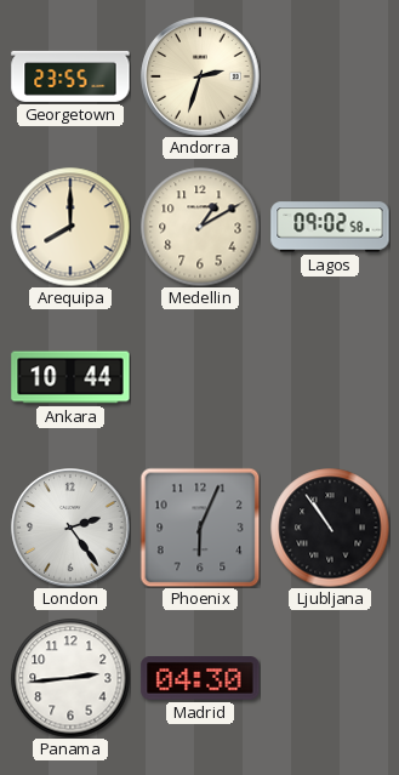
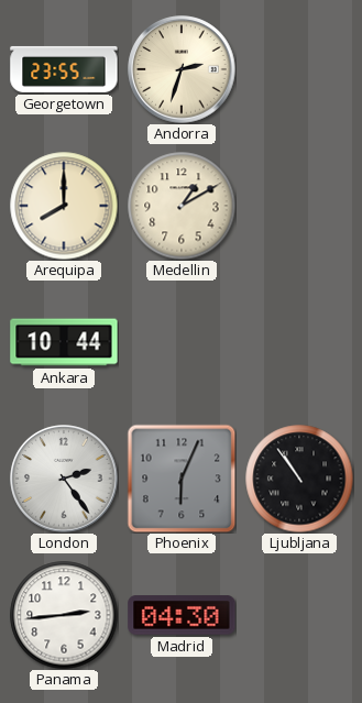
Lagos: 09:02 -> none
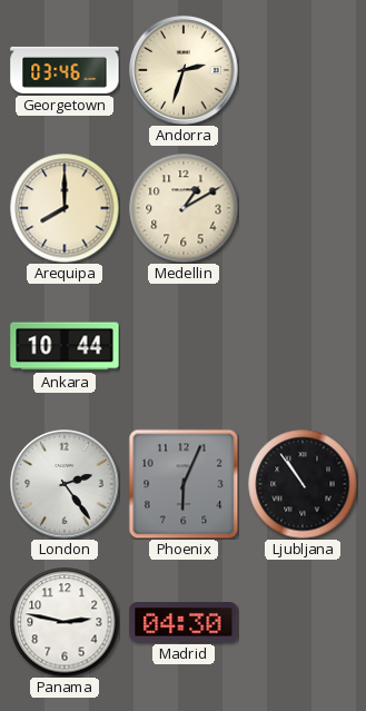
Georgetown: 23:55 -> 03:46
Panama: 2:44 -> 2:47
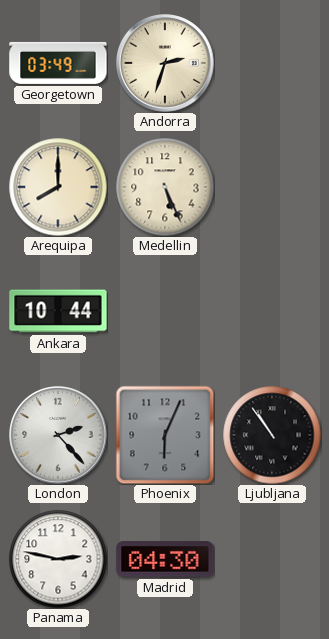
Georgetown: 03:46 -> 03:49
Medellin: 1:10 -> 5:26
London: 2:24 -> 2:23
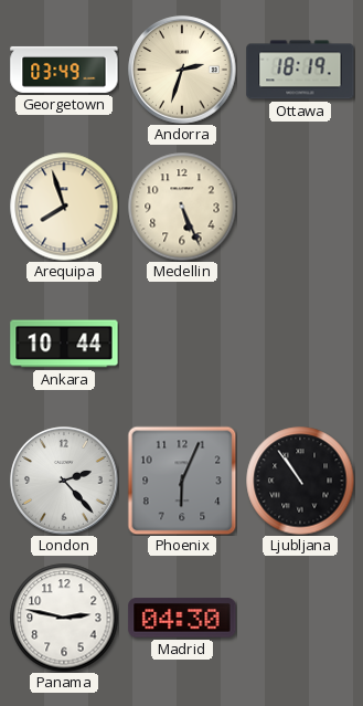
Ottawa: none -> 18:19
Arequipa: 8:00 -> 7:57
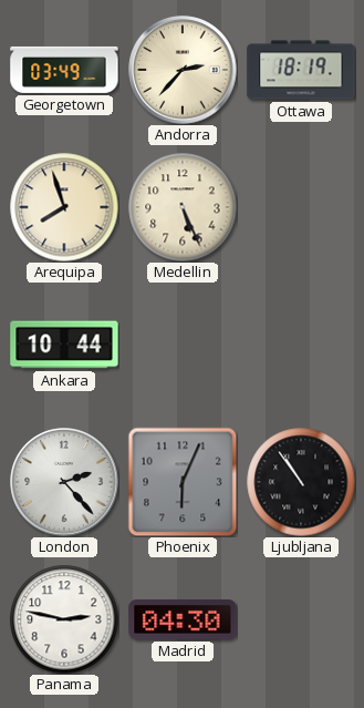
Andorra: 2:33 -> 2:37
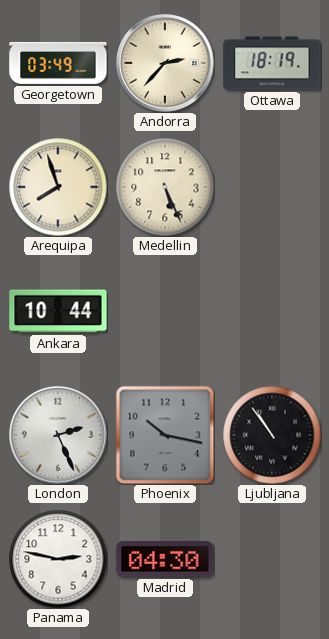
London: 2:23 -> 2:26
Phoenix: 6:04 -> 10:17
